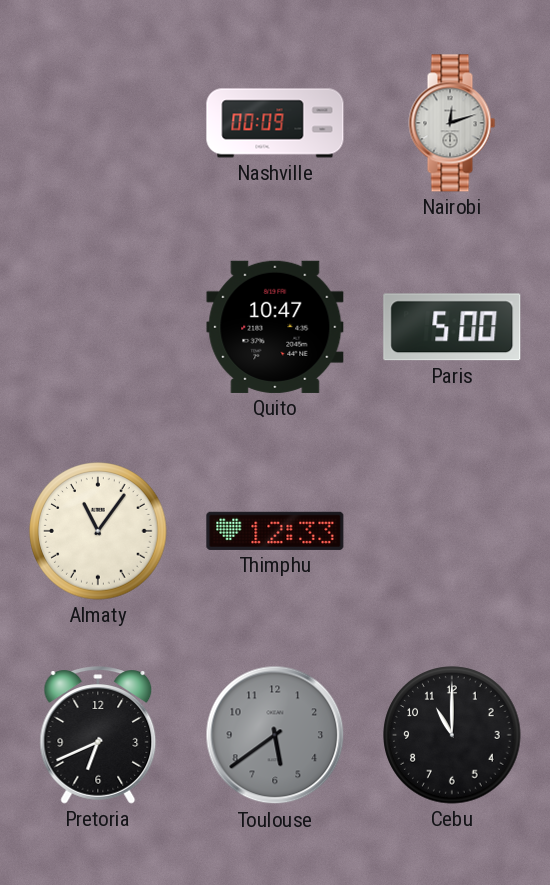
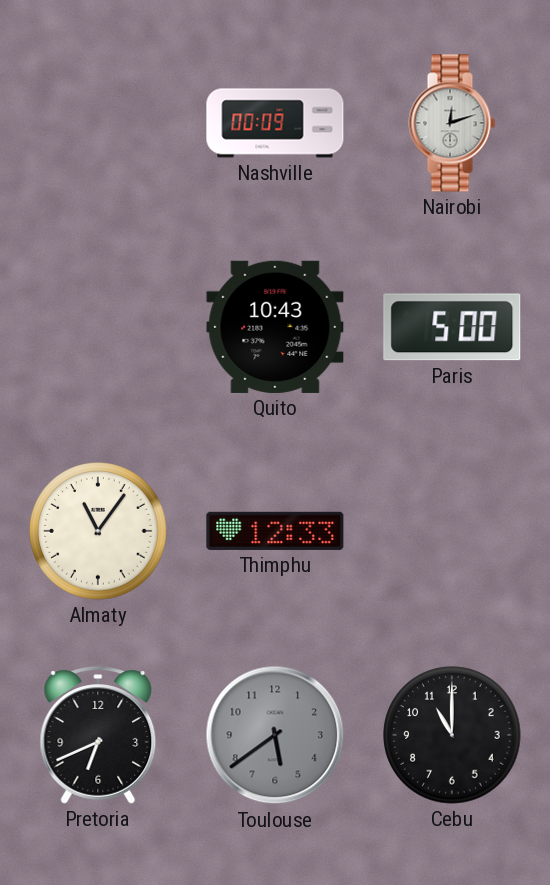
Quito: 10:47 -> 10:43
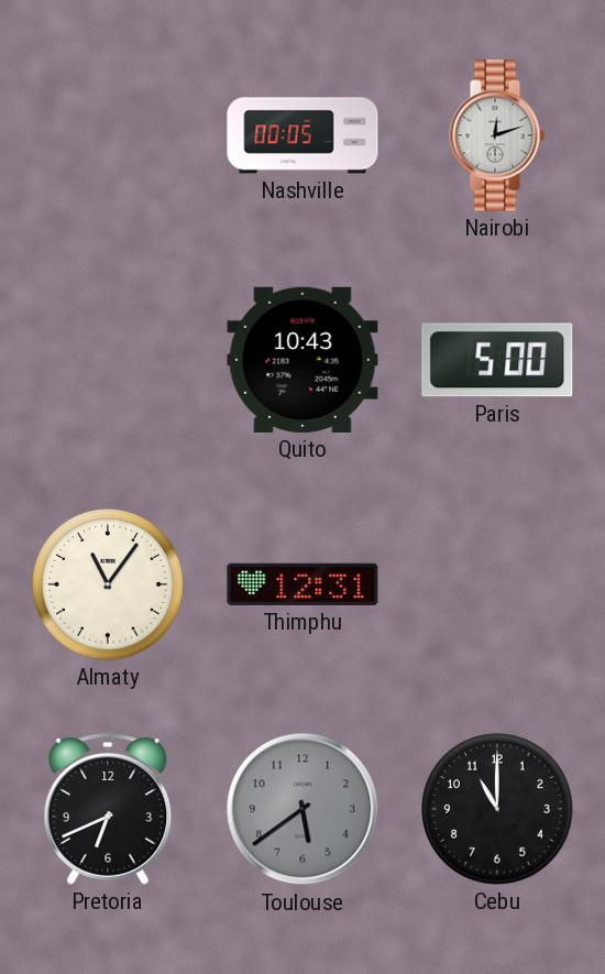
Nashville: 00:09 -> 00:05
Thimphu: 12:33 -> 12:31
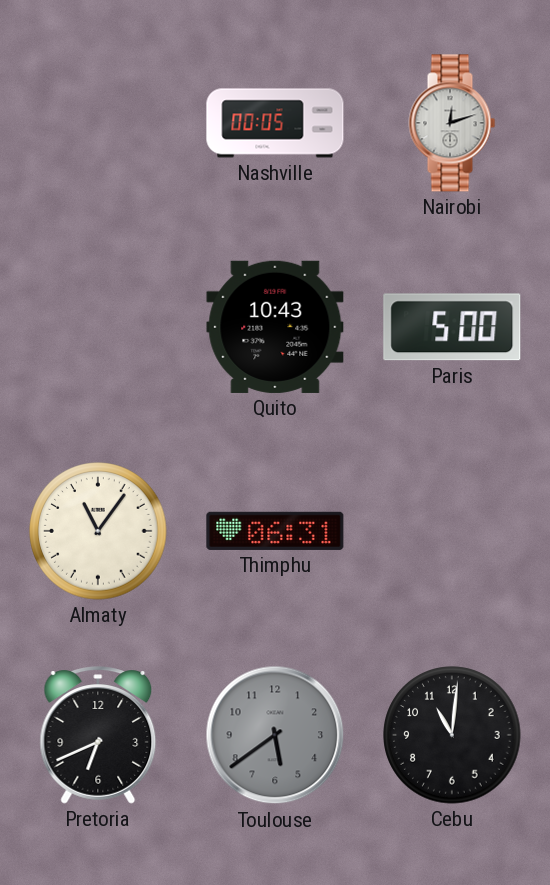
Thimphu: 12:31 -> 06:31
Cebu: 11:00 -> 11:01
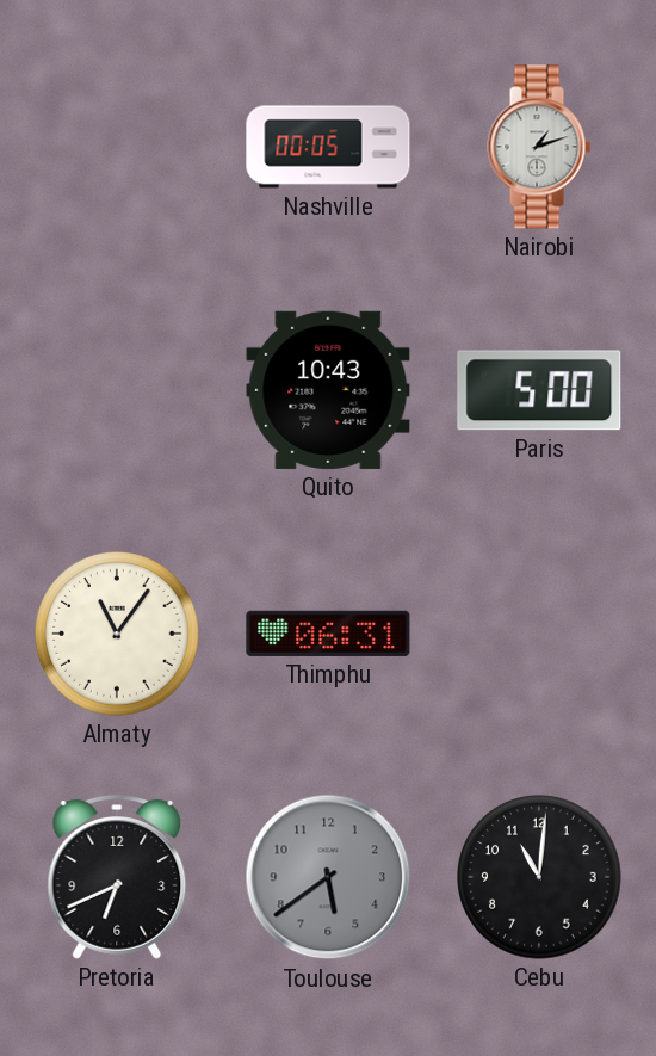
Nairobi: 12:12 -> 1:12
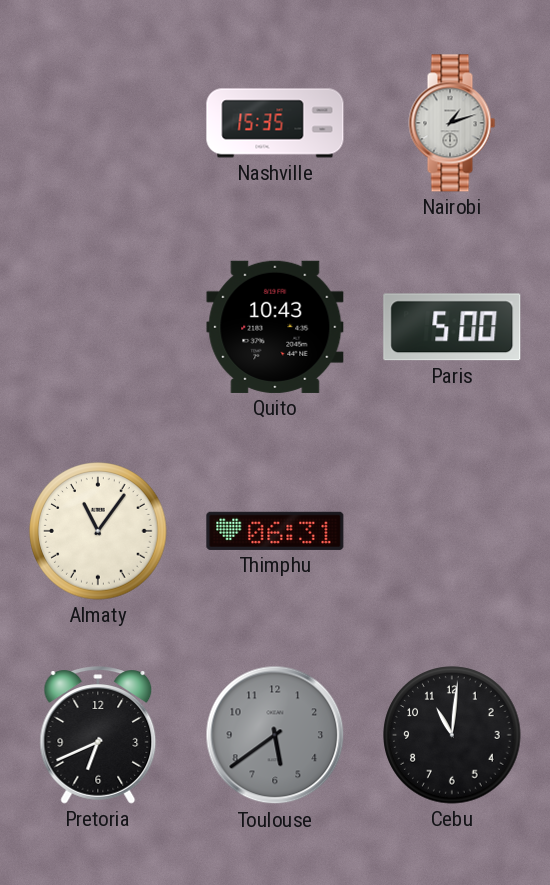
Nashville: 00:05 -> 15:35
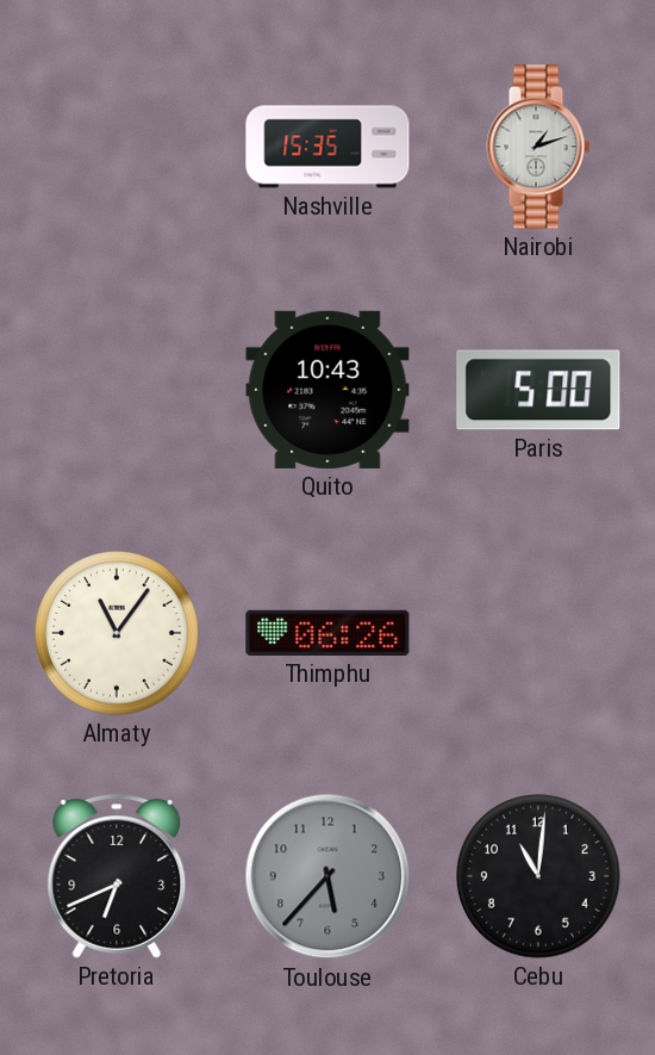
Thimphu: 06:31 -> 06:26
Toulouse: 5:39 -> 5:37
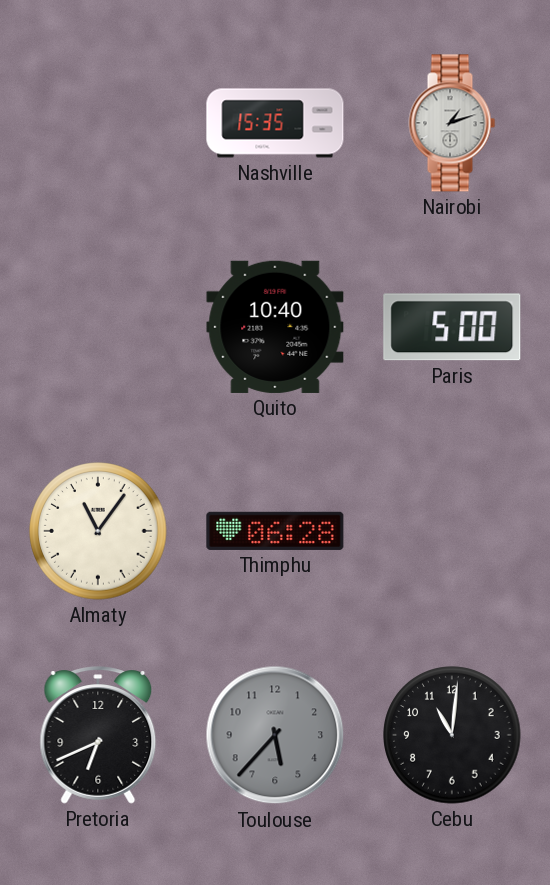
Quito: 10:43 -> 10:40
Thimphu: 06:26 -> 06:28
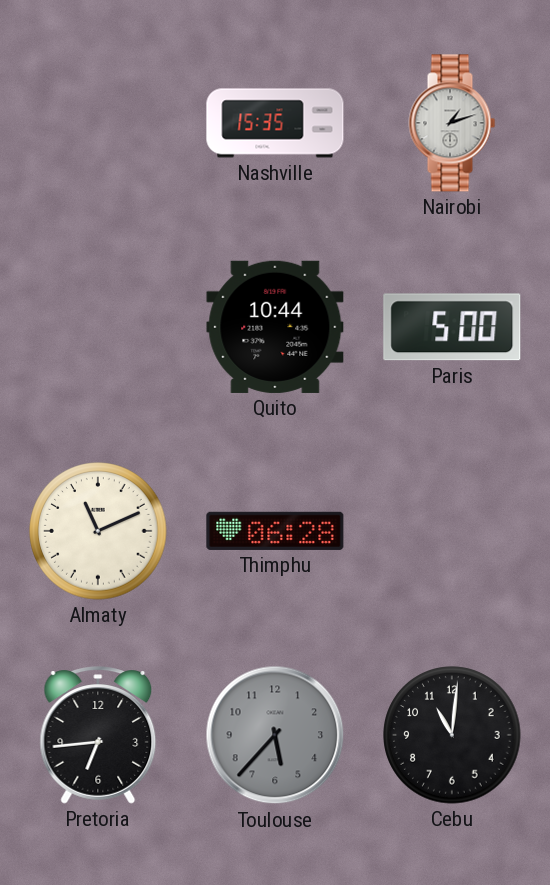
Quito: 10:40 -> 10:44
Almaty: 11:06 -> 11:11
Pretoria: 6:41 -> 6:44
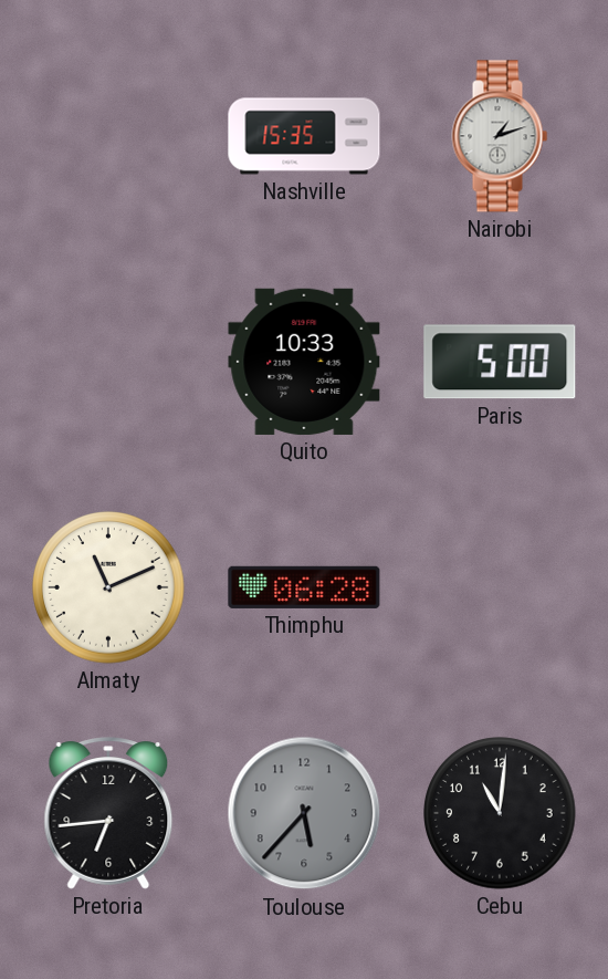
Quito: 10:44 -> 10:33
